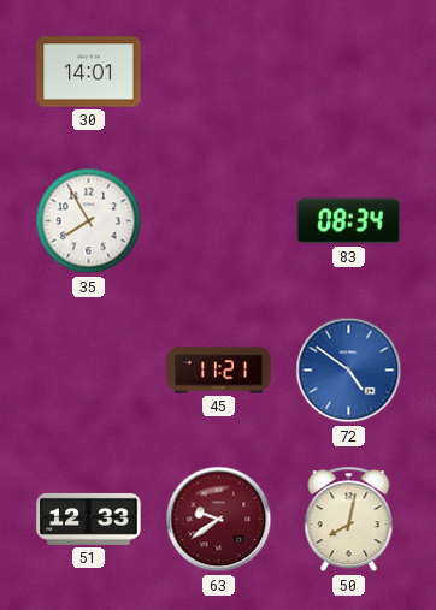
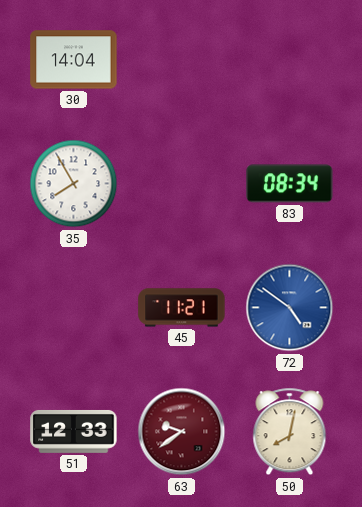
30: 14:01 -> 14:04
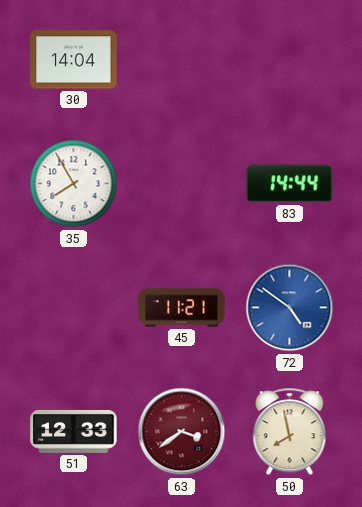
83: 08:34 -> 14:44
63: 9:39 -> 3:39
50: 8:02 -> 7:58
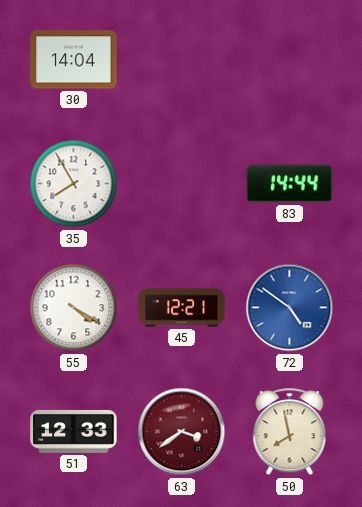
55: none -> 4:20
45: 11:21 -> 12:21
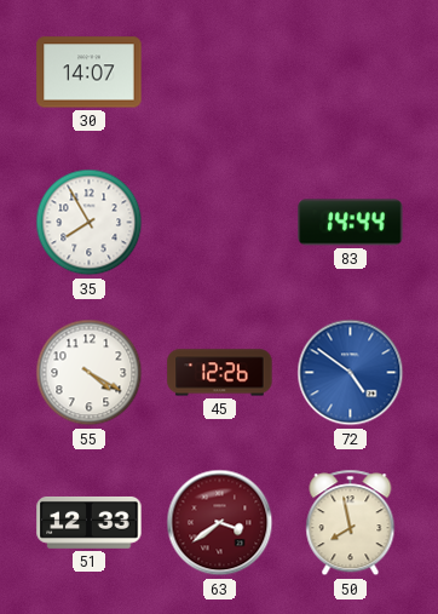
30: 14:04 -> 14:07
45: 12:21 -> 12:26
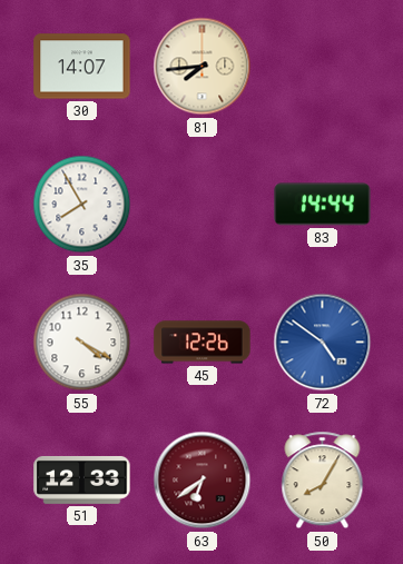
81: none -> 7:44
63: 3:39 -> 6:39
50: 7:58 -> 8:05
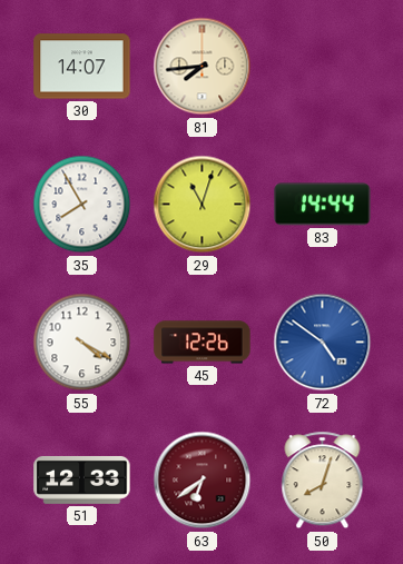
29: none -> 11:03
50: 8:05 -> 8:03
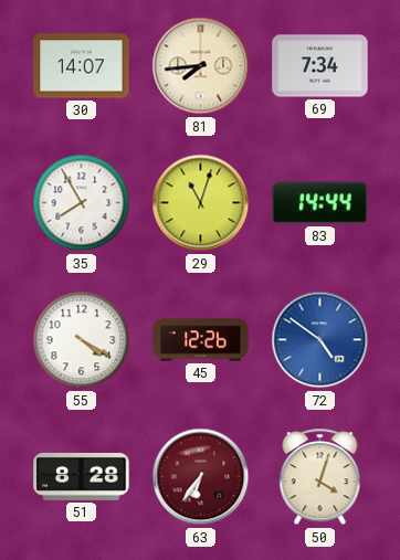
69: none -> 7:34
51: 12:33 -> 8:28
63: 6:39 -> 6:36
50: 8:03 -> 4:03
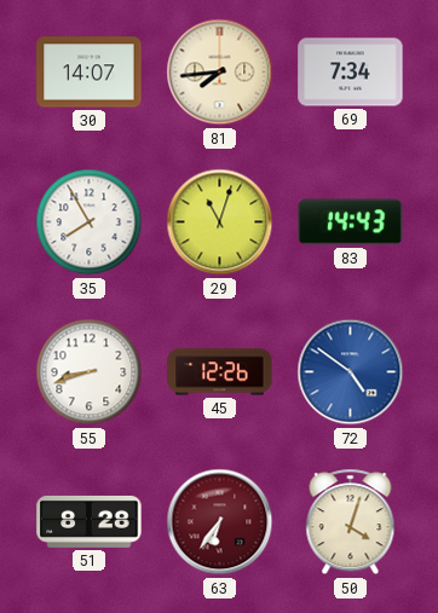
83: 14:44 -> 14:43
55: 4:20 -> 8:42
